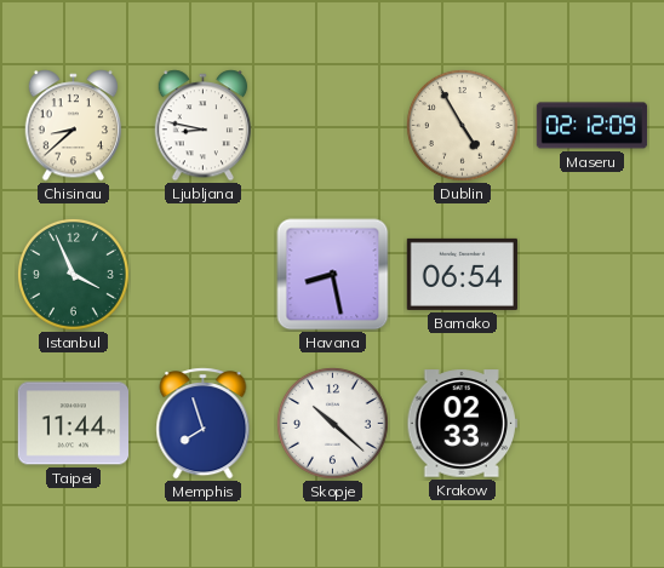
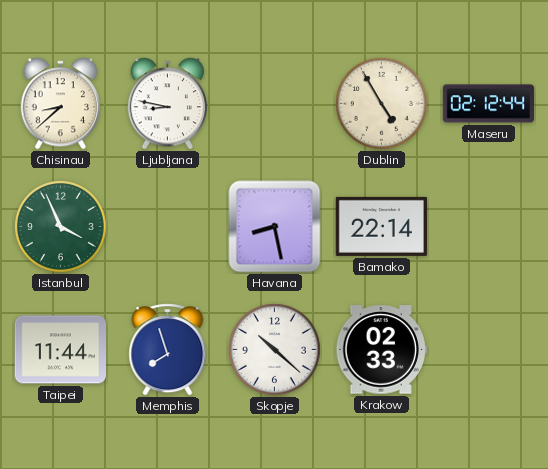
Maseru: 02:12:09 -> 02:12:44
Bamako: 06:54 -> 22:14
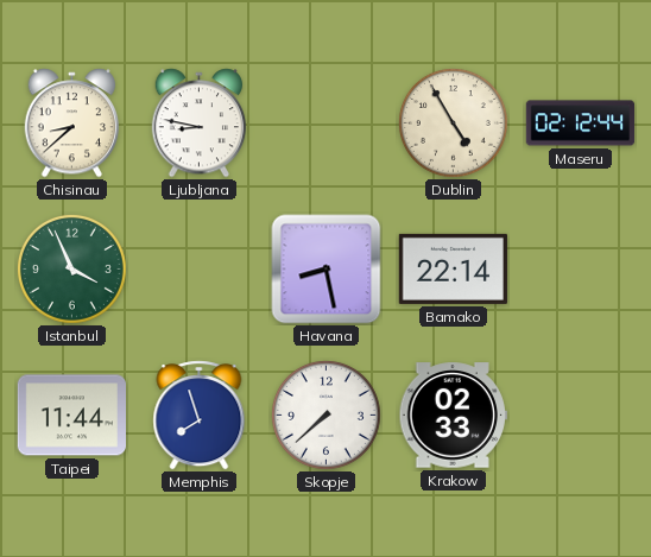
Skopje: 10:22 -> 7:38
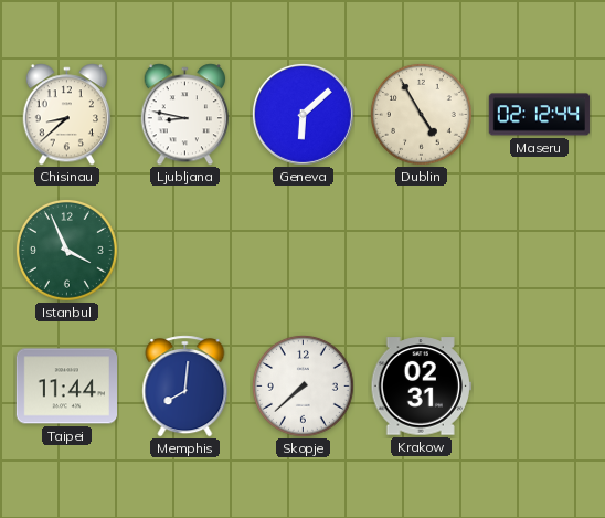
Geneva: none -> 6:08
Havana: 8:28 -> none
Bamako: 22:14 -> none
Memphis: 7:57 -> 8:01
Krakow: 02:33 -> 02:31
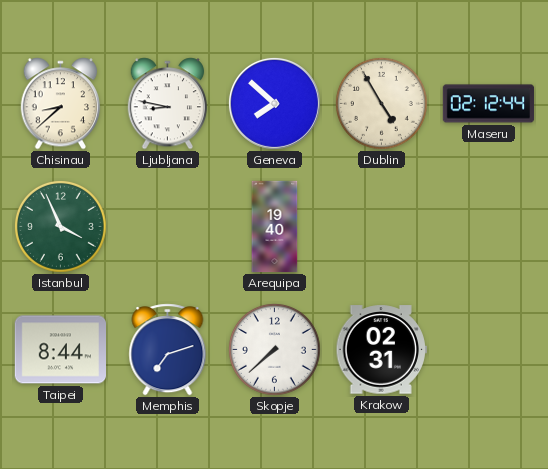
Geneva: 6:08 -> 7:52
Arequipa: none -> 19:40
Taipei: 11:44 -> 8:44
Memphis: 8:01 -> 7:12
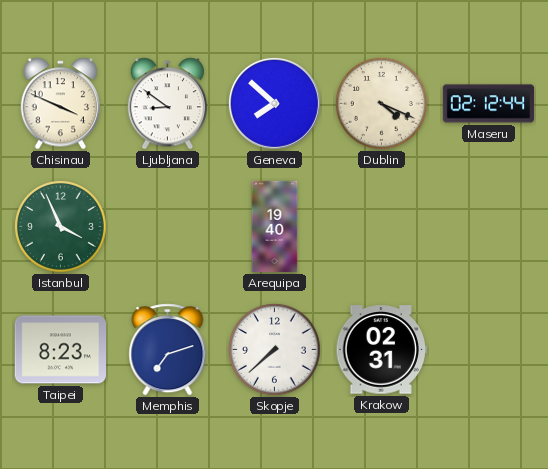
Chisinau: 8:38 -> 3:49
Ljubljana: 8:47 -> 8:51
Dublin: 4:55 -> 4:19
Taipei: 8:44 -> 8:23
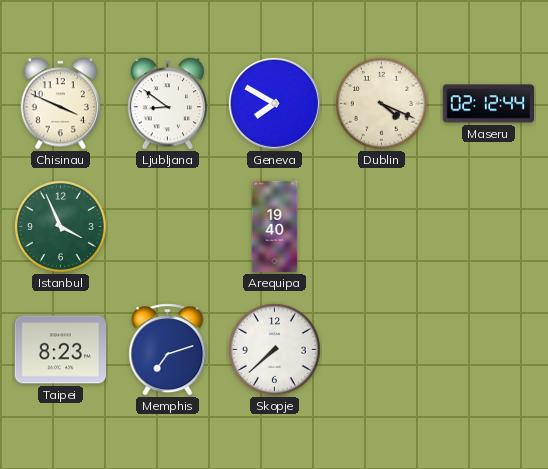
Geneva: 7:52 -> 7:50
Krakow: 02:31 -> none
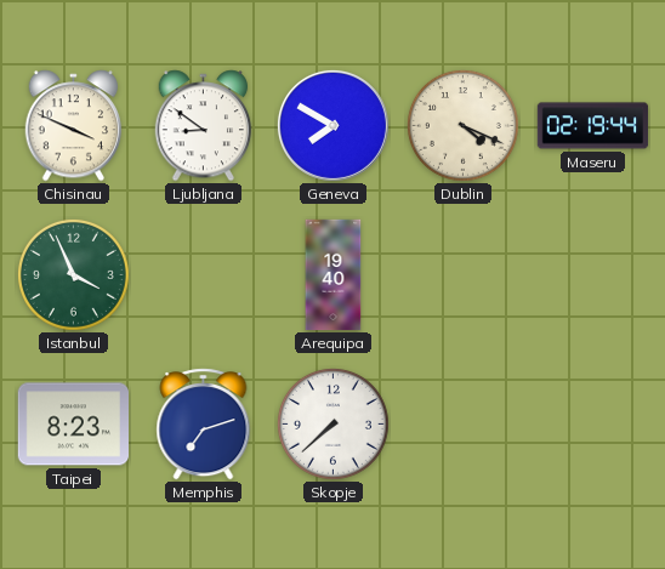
Maseru: 02:12 -> 02:19
